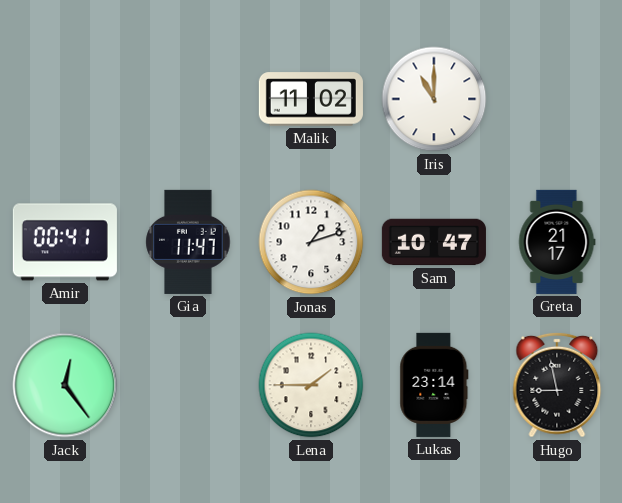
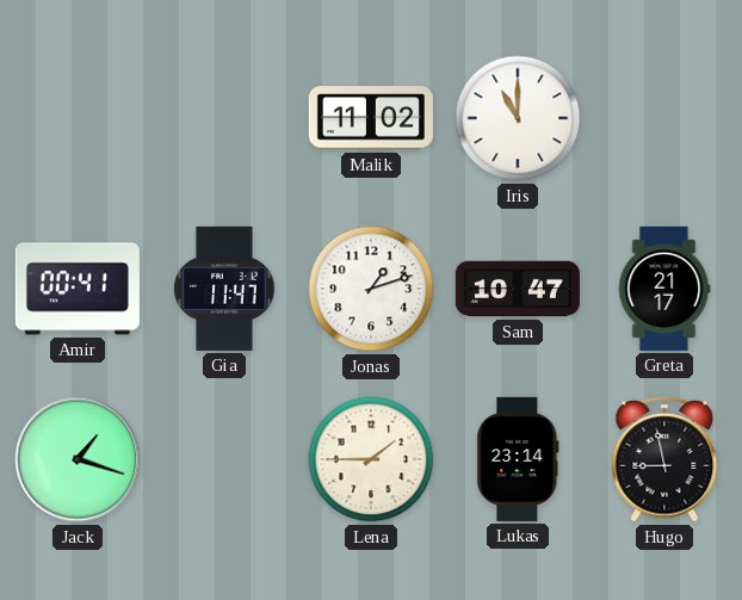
Jack: 12:24 -> 1:18
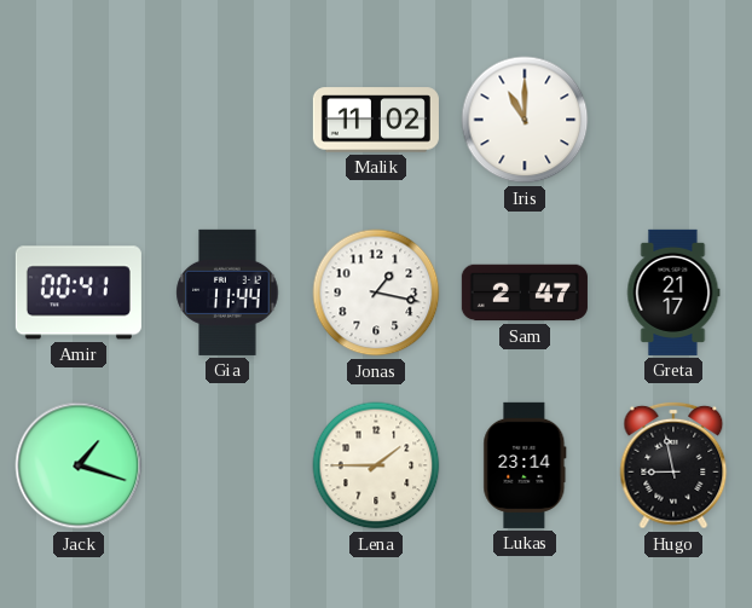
Gia: 11:47 -> 11:44
Jonas: 1:12 -> 1:17
Sam: 10:47 -> 2:47
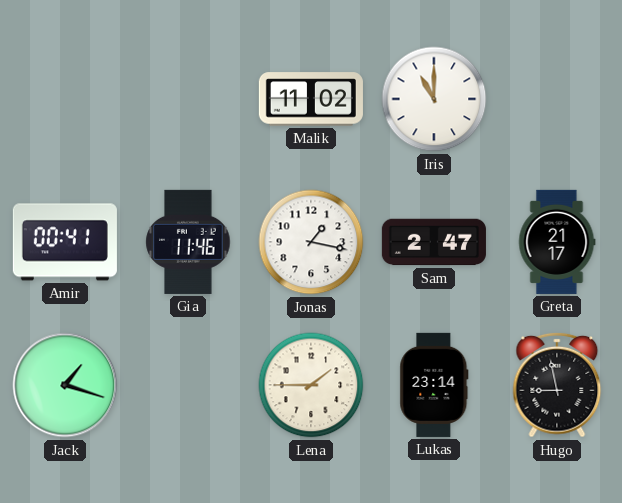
Gia: 11:44 -> 11:46
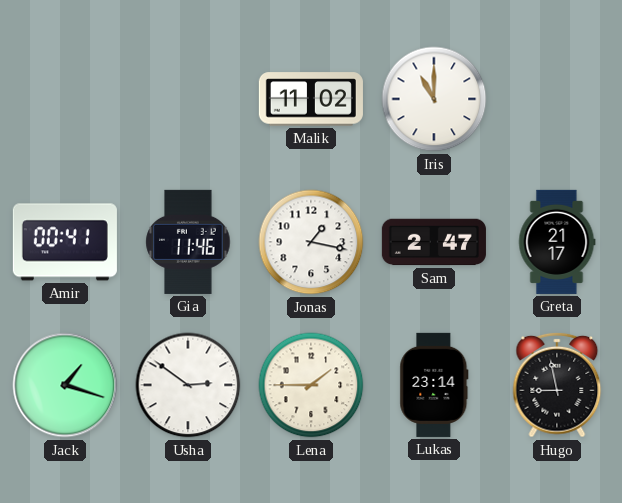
Usha: none -> 2:51
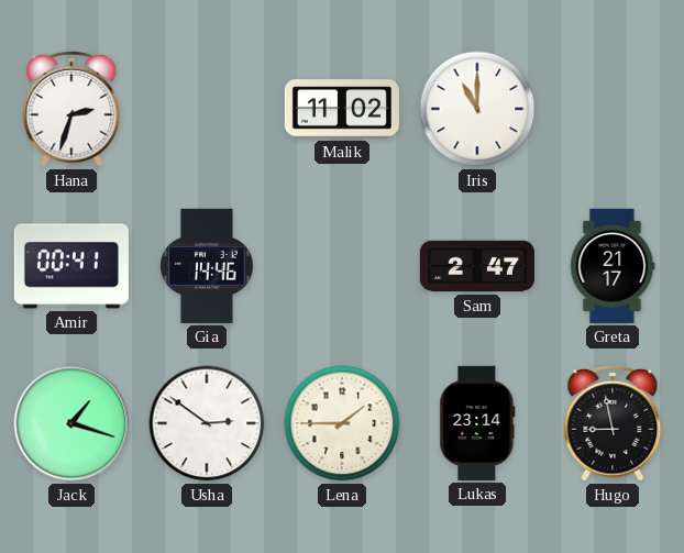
Hana: none -> 2:33
Gia: 11:46 -> 14:46
Jonas: 1:17 -> none
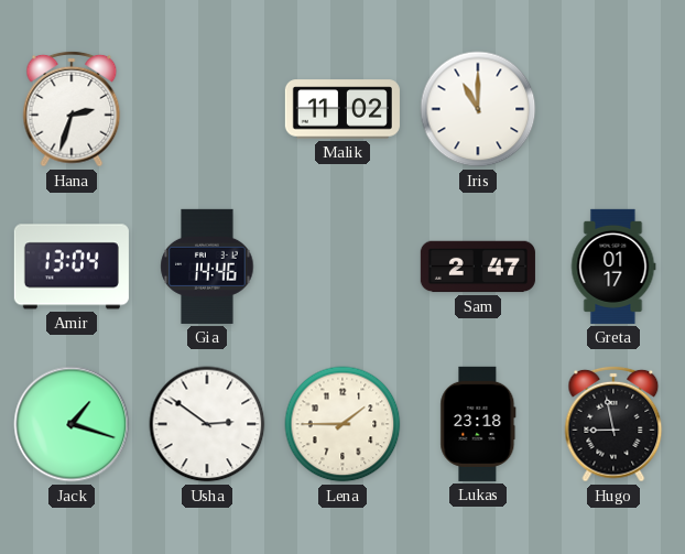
Amir: 00:41 -> 13:04
Greta: 21:17 -> 01:17
Lukas: 23:14 -> 23:18
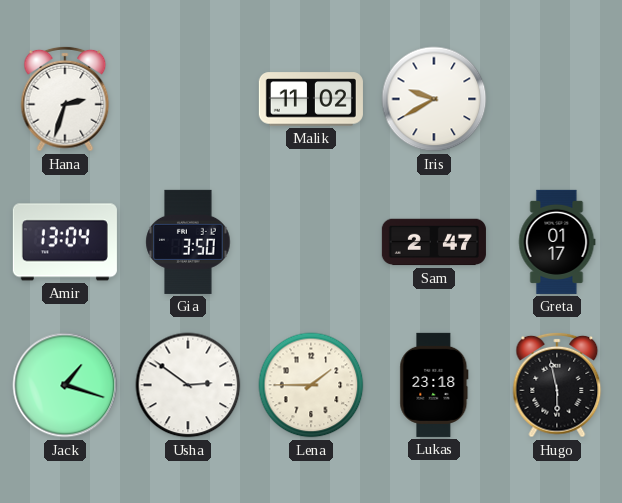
Iris: 11:00 -> 9:40
Gia: 14:46 -> 3:50
Hugo: 8:58 -> 5:58
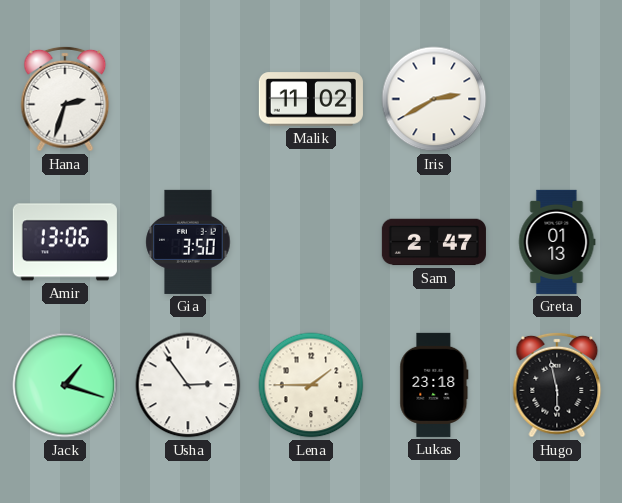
Iris: 9:40 -> 2:40
Amir: 13:04 -> 13:06
Greta: 01:17 -> 01:13
Usha: 2:51 -> 2:54
